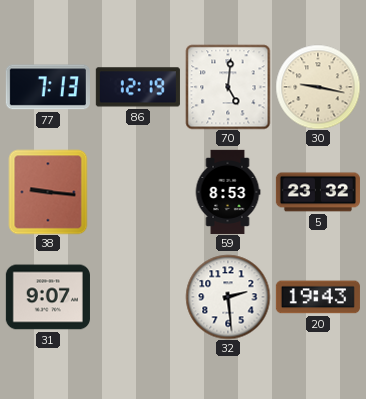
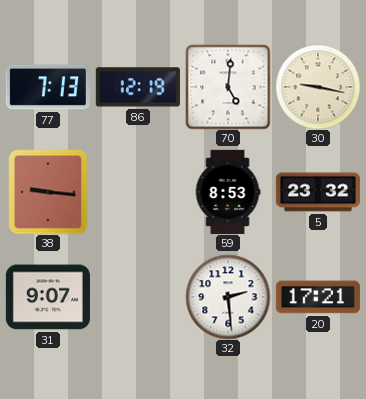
20: 19:43 -> 17:21
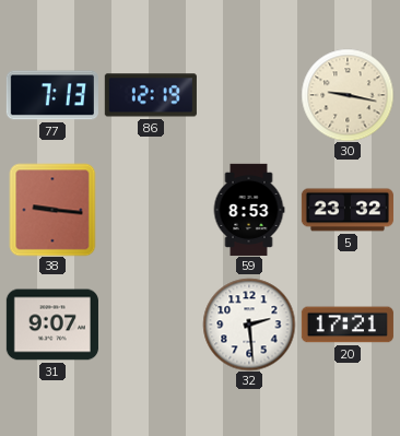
70: 5:01 -> none
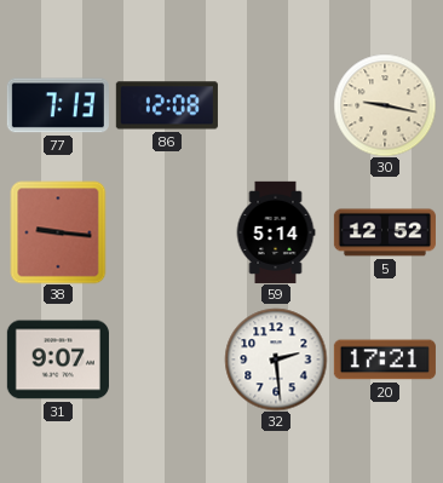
86: 12:19 -> 12:08
59: 8:53 -> 5:14
5: 23:32 -> 12:52
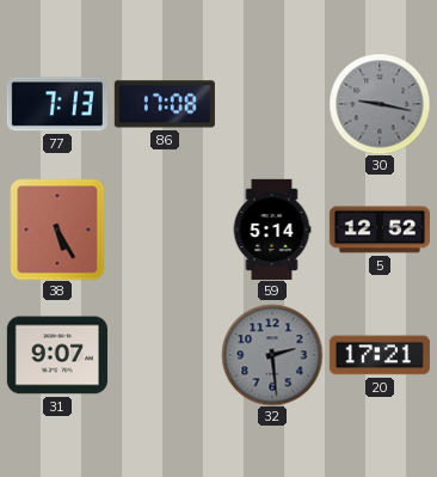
86: 12:08 -> 17:08
30 dial: cream -> grey
38: 9:16 -> 5:25
32 dial: white -> grey
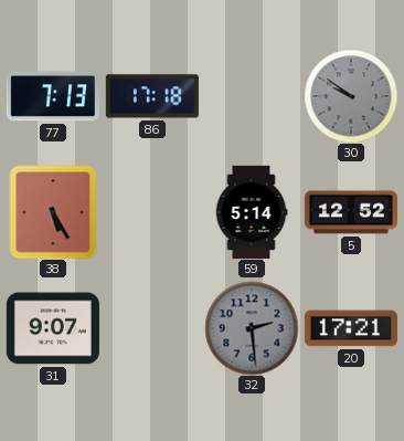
86: 17:08 -> 17:18
30: 9:17 -> 9:51
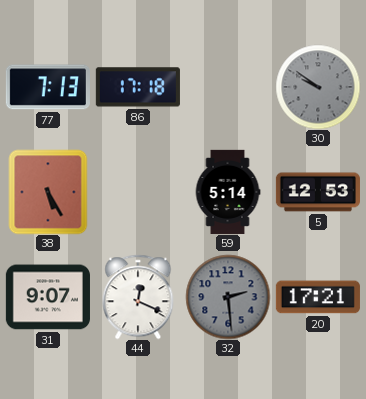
5: 12:52 -> 12:53
44: none -> 12:19
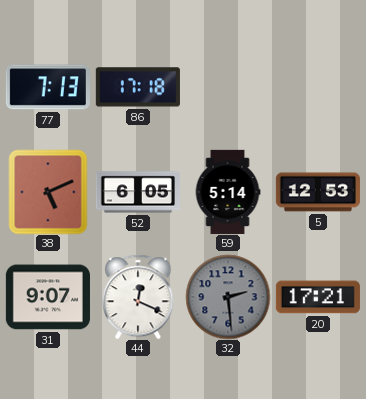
30: 9:51 -> none
38: 5:25 -> 5:11
52: none -> 6:05
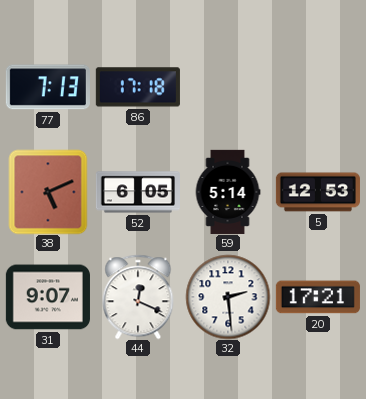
32 dial: grey -> white
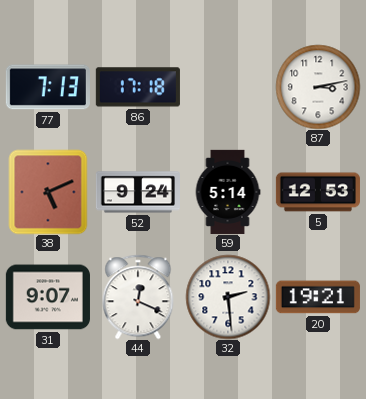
87: none -> 3:13
52: 6:05 -> 9:24
20: 17:21 -> 19:21
